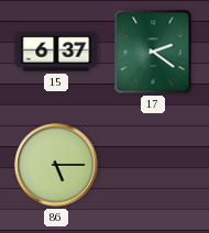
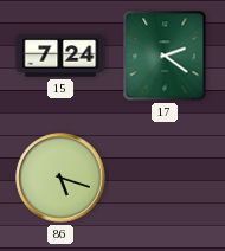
15: 6:37 -> 7:24
86: 5:15 -> 5:18
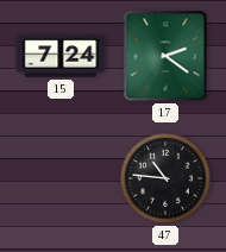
86: 5:18 -> none
47: none -> 10:46
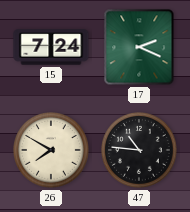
17: 2:21 -> 2:19
26: none -> 7:50
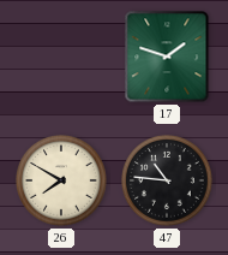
15: 7:24 -> none
17: 2:19 -> 1:48
